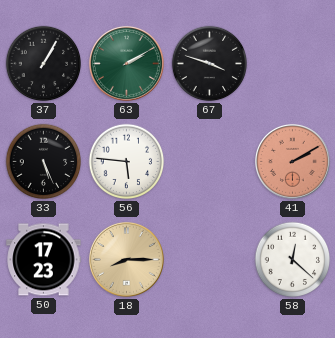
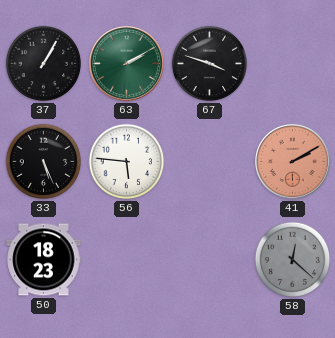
50: 17:23 -> 18:23
18: 8:15 -> none
58 dial: white -> grey
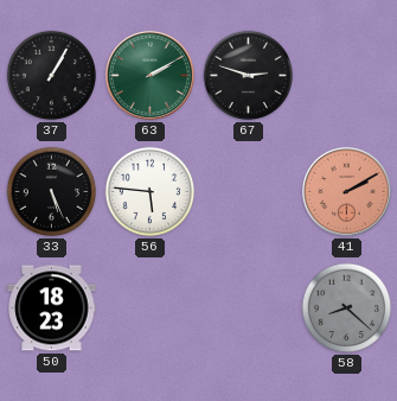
67: 3:48 -> 2:48
58: 12:22 -> 8:22
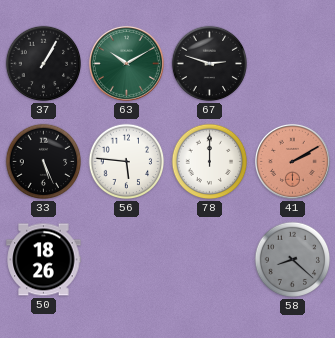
63: 2:10 -> 10:10
78: none -> 12:00
50: 18:23 -> 18:26
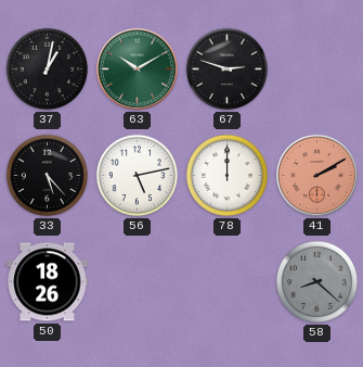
37: 1:05 -> 1:02
33: 5:26 -> 5:23
56: 5:46 -> 5:13
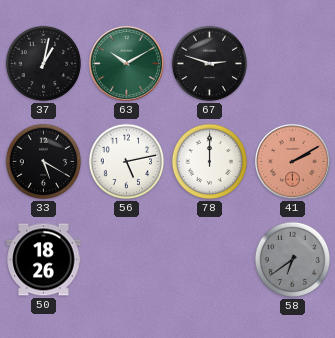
33: 5:23 -> 5:20
58: 8:22 -> 6:39
